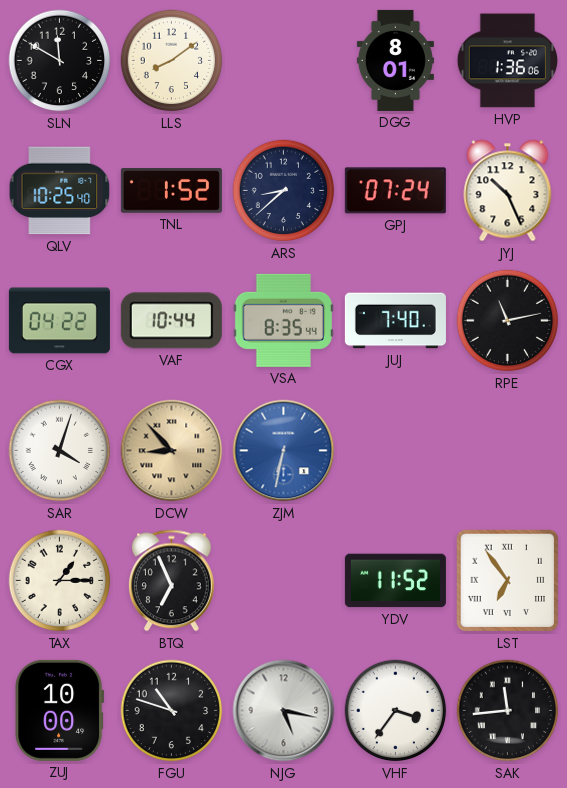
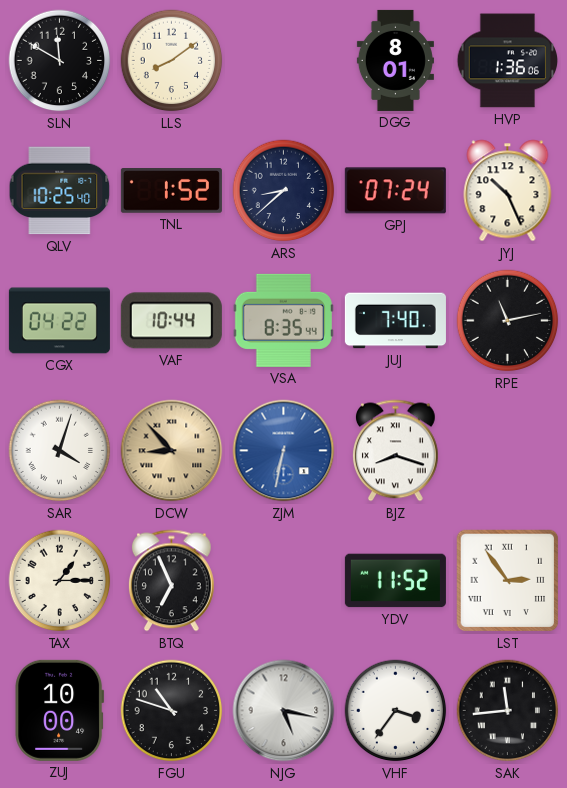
BJZ: none -> 8:18
LST: 6:54 -> 2:54
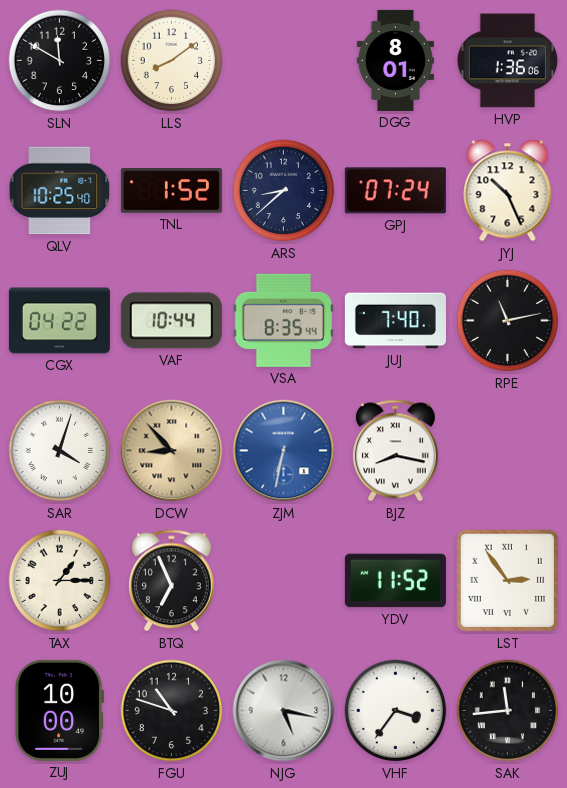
BJZ: 8:18 -> 8:17
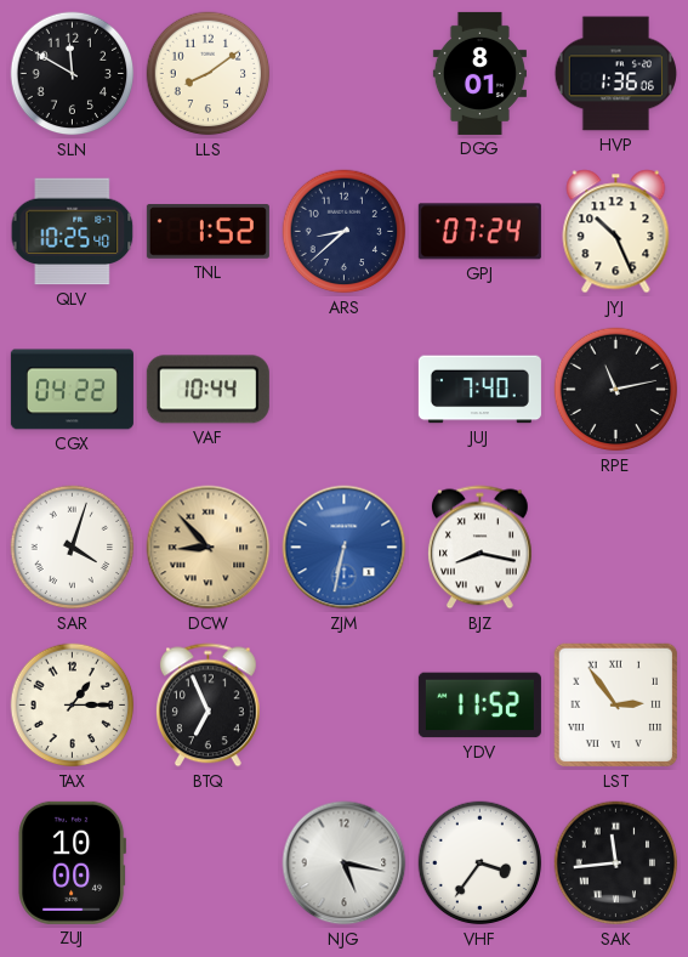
VSA: 8:35 -> none
FGU: 10:48 -> none
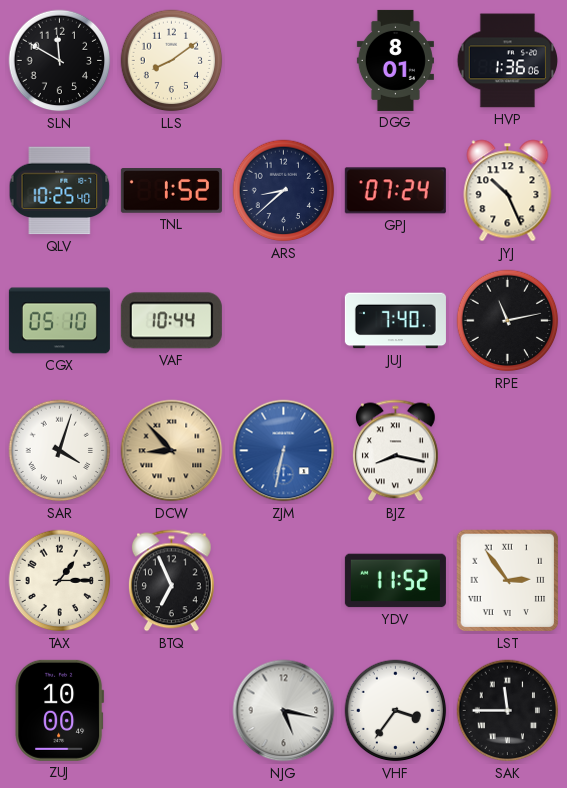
CGX: 04:22 -> 05:10
SAK: 11:44 -> 11:45
